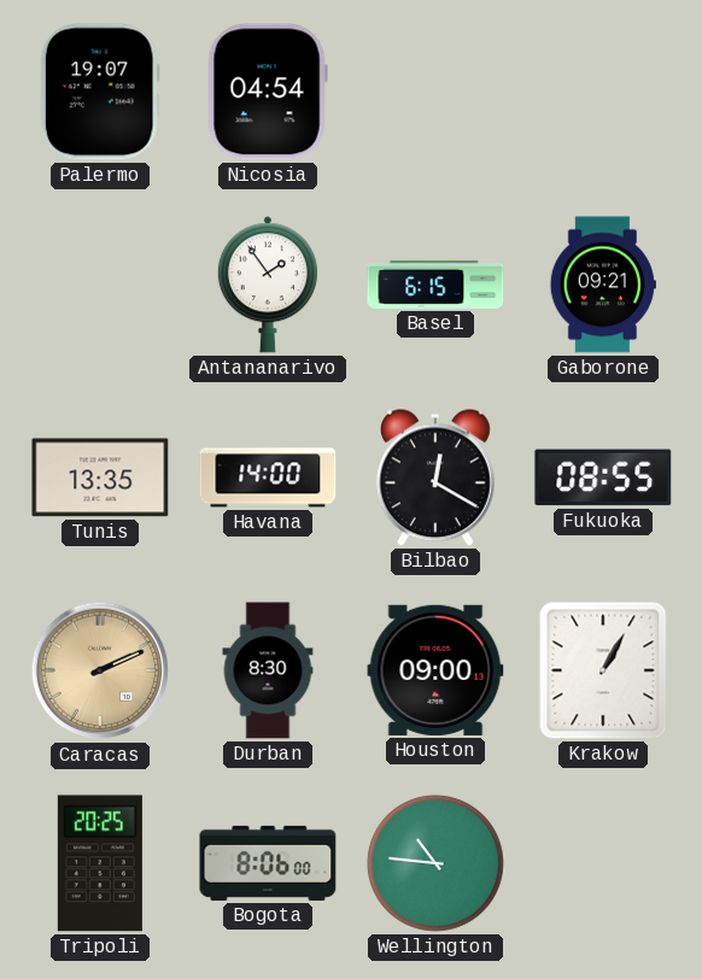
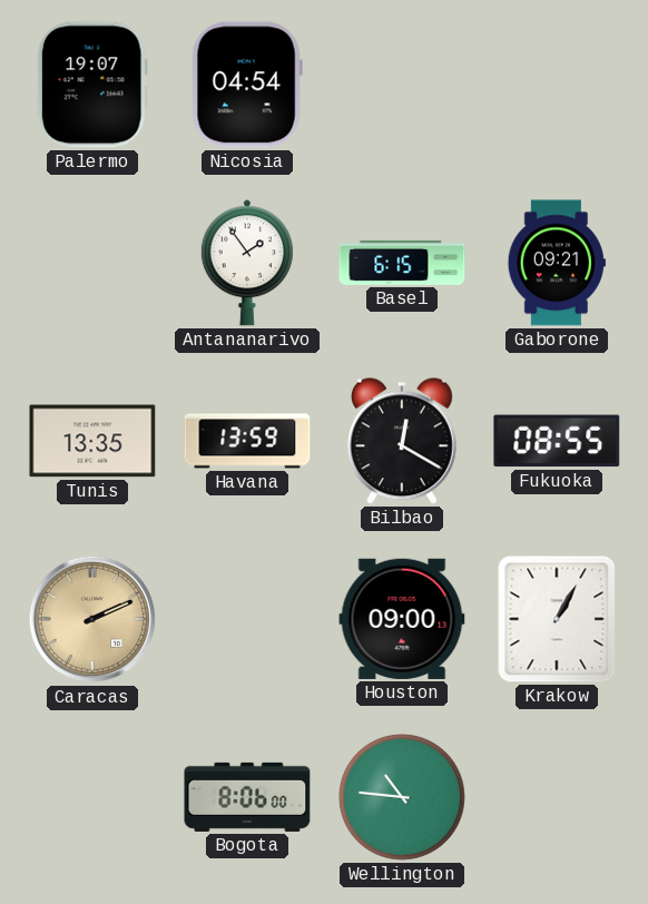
Havana: 14:00 -> 13:59
Durban: 8:30 -> none
Tripoli: 20:25 -> none
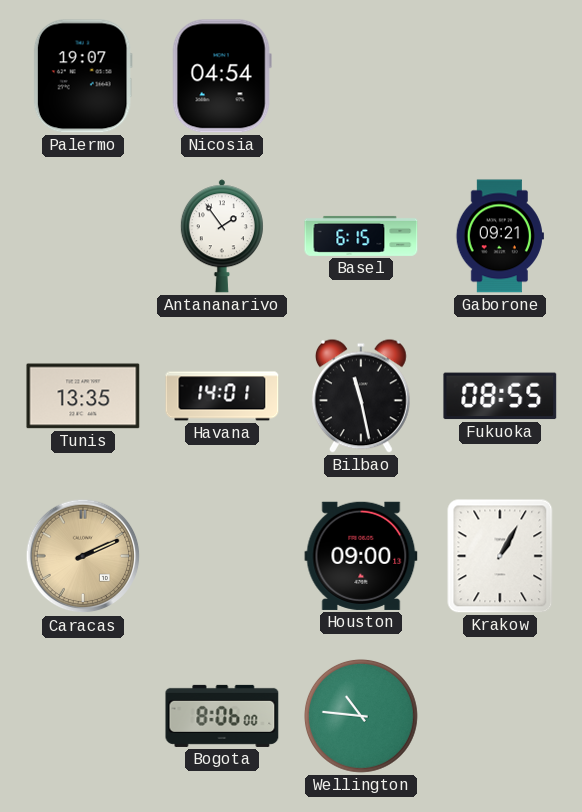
Havana: 13:59 -> 14:01
Bilbao: 12:20 -> 11:28
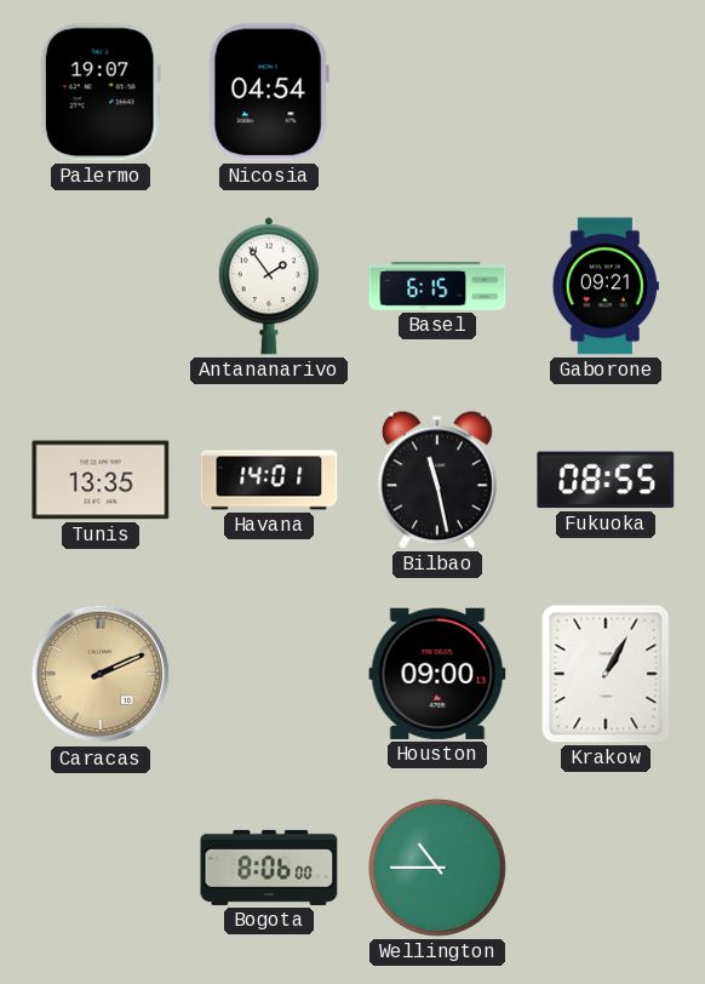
Wellington: 10:46 -> 10:45
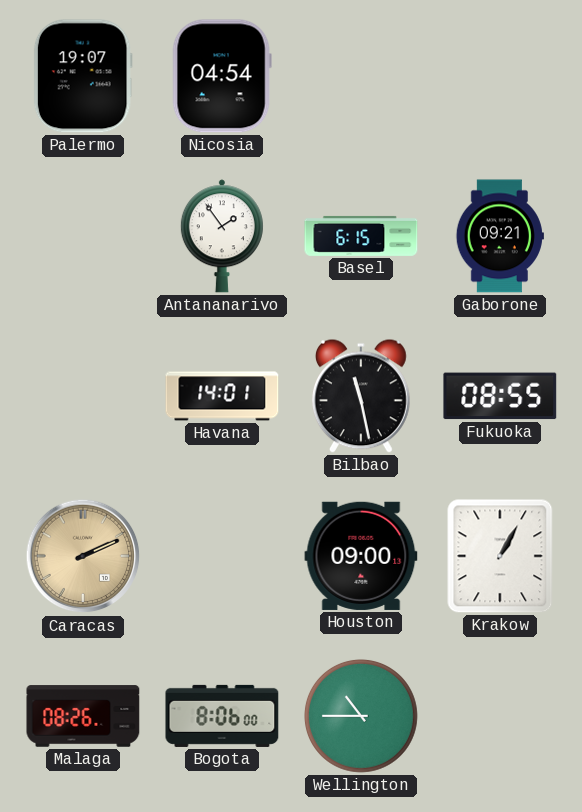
Tunis: 13:35 -> none
Malaga: none -> 08:26
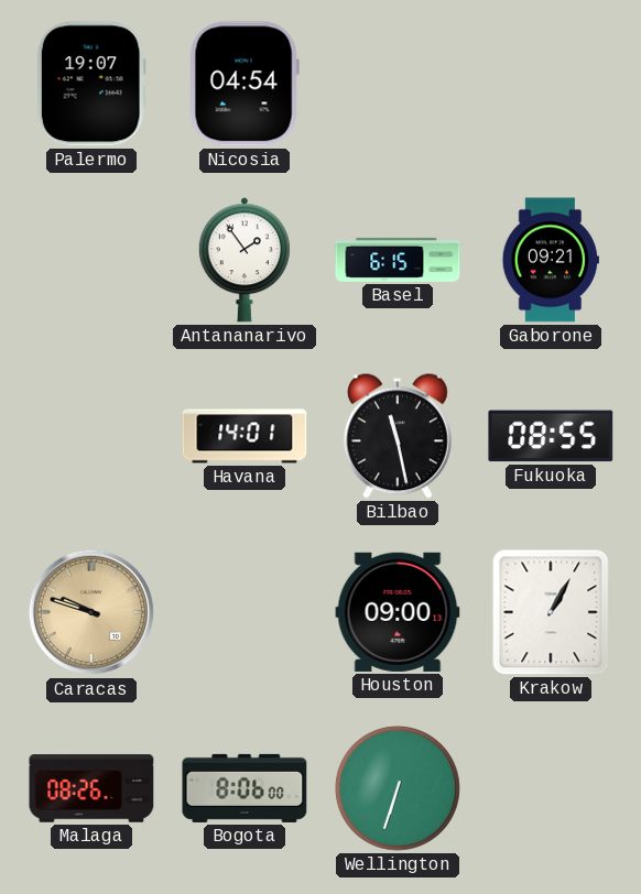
Caracas: 2:11 -> 9:48
Wellington: 10:45 -> 6:33
